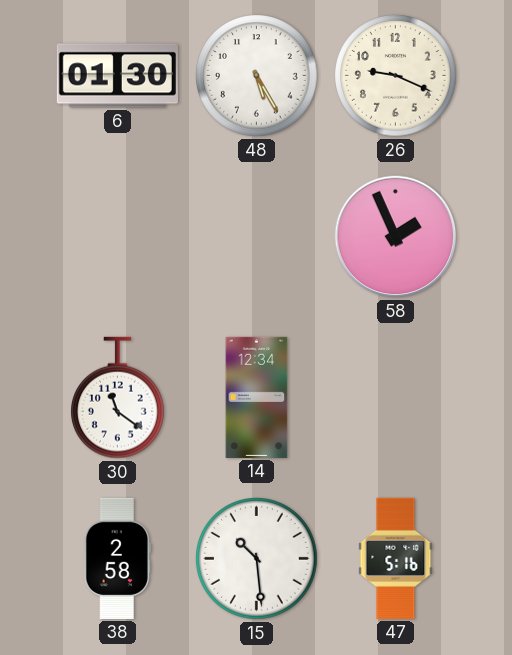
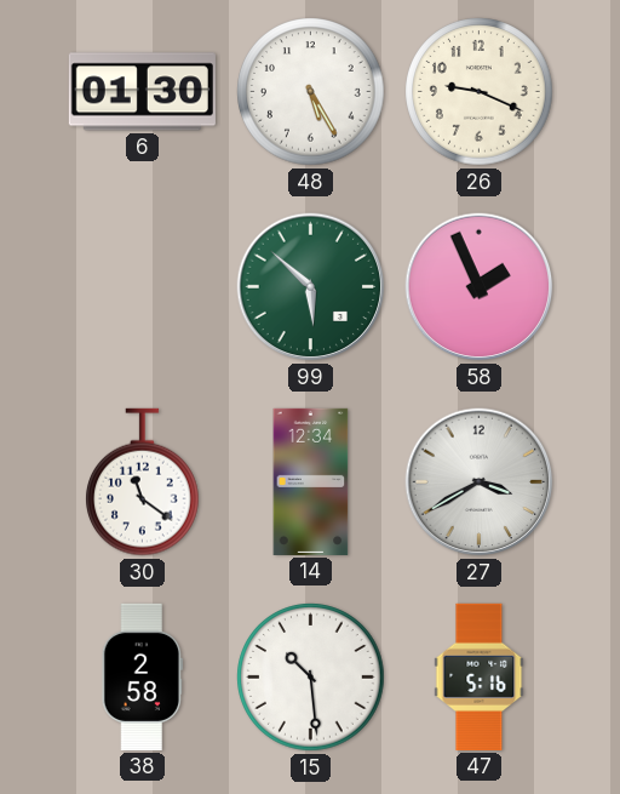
99: none -> 5:52
27: none -> 3:40
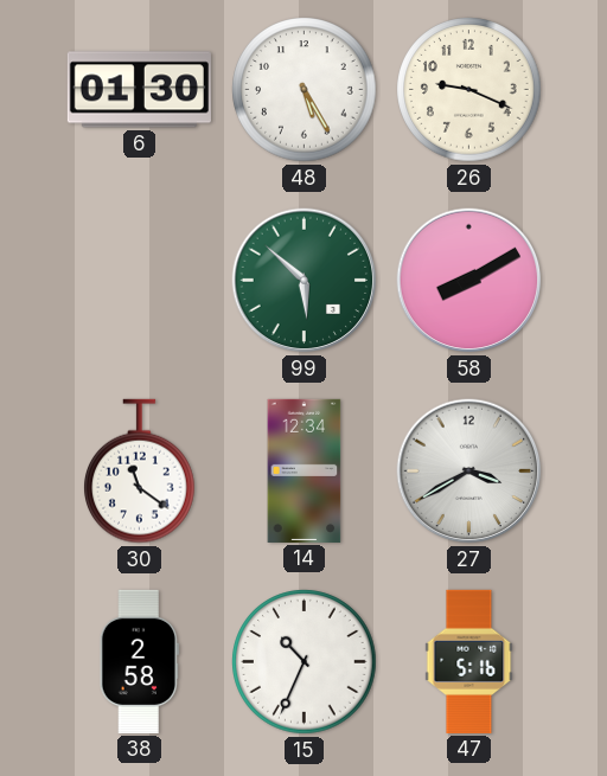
58: 1:56 -> 8:10
15: 10:29 -> 10:34
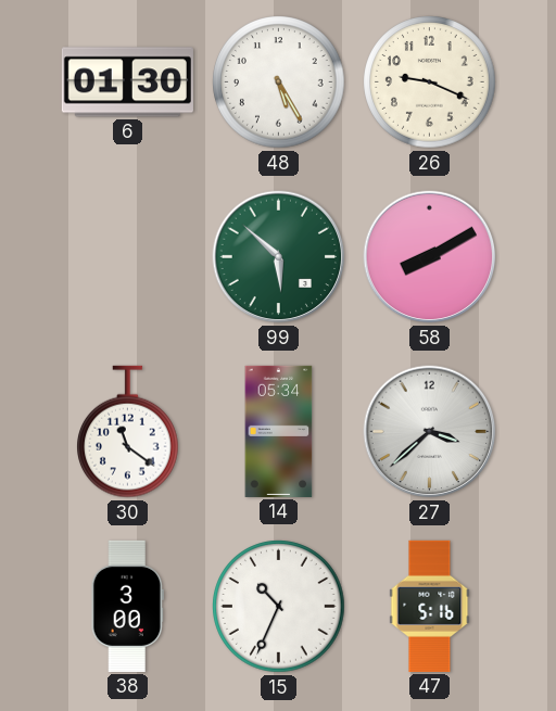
14: 12:34 -> 05:34
27: 3:40 -> 3:38
38: 2:58 -> 3:00
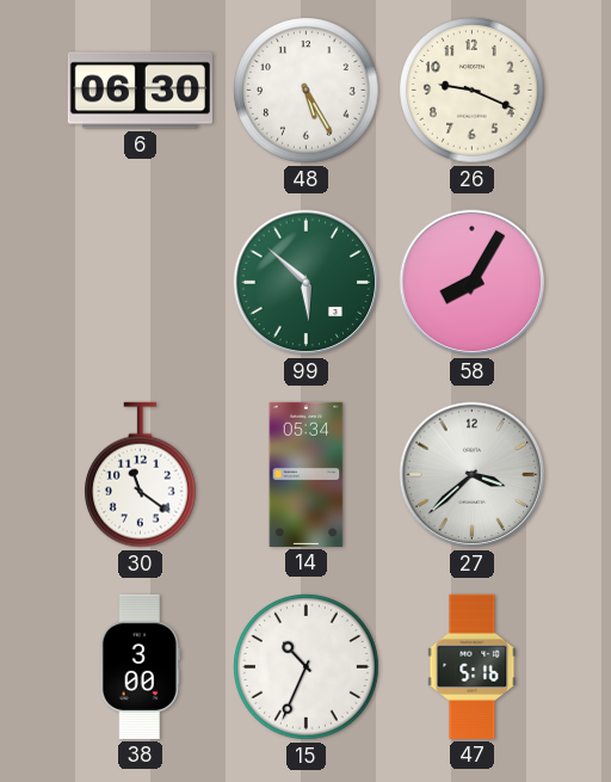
6: 01:30 -> 06:30
58: 8:10 -> 8:05
